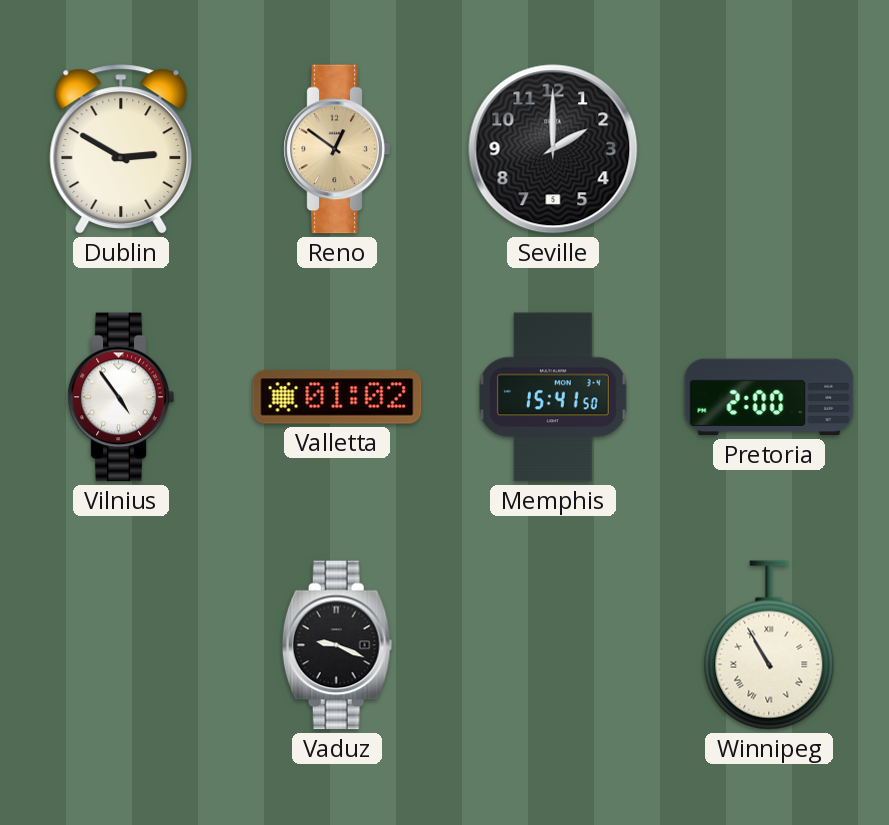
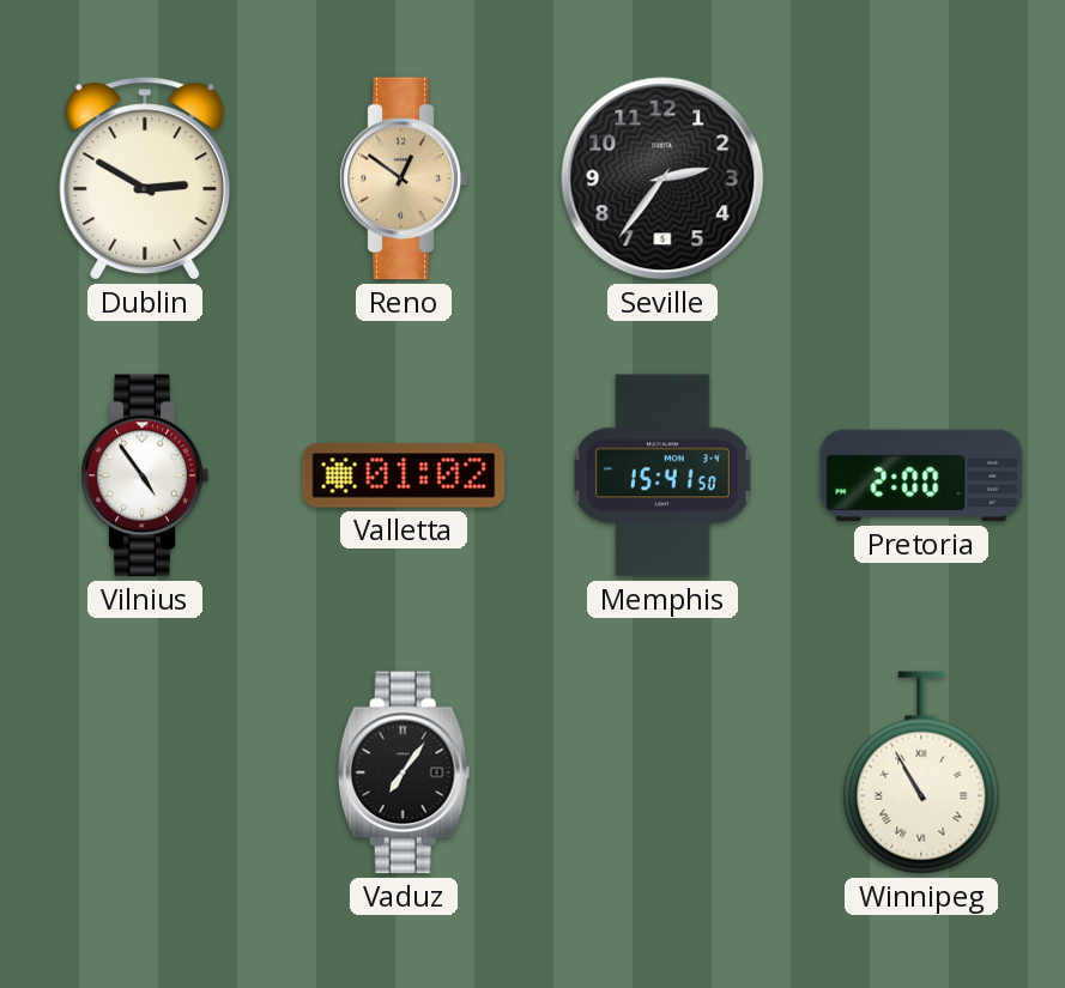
Seville: 2:00 -> 2:36
Vaduz: 9:19 -> 7:06
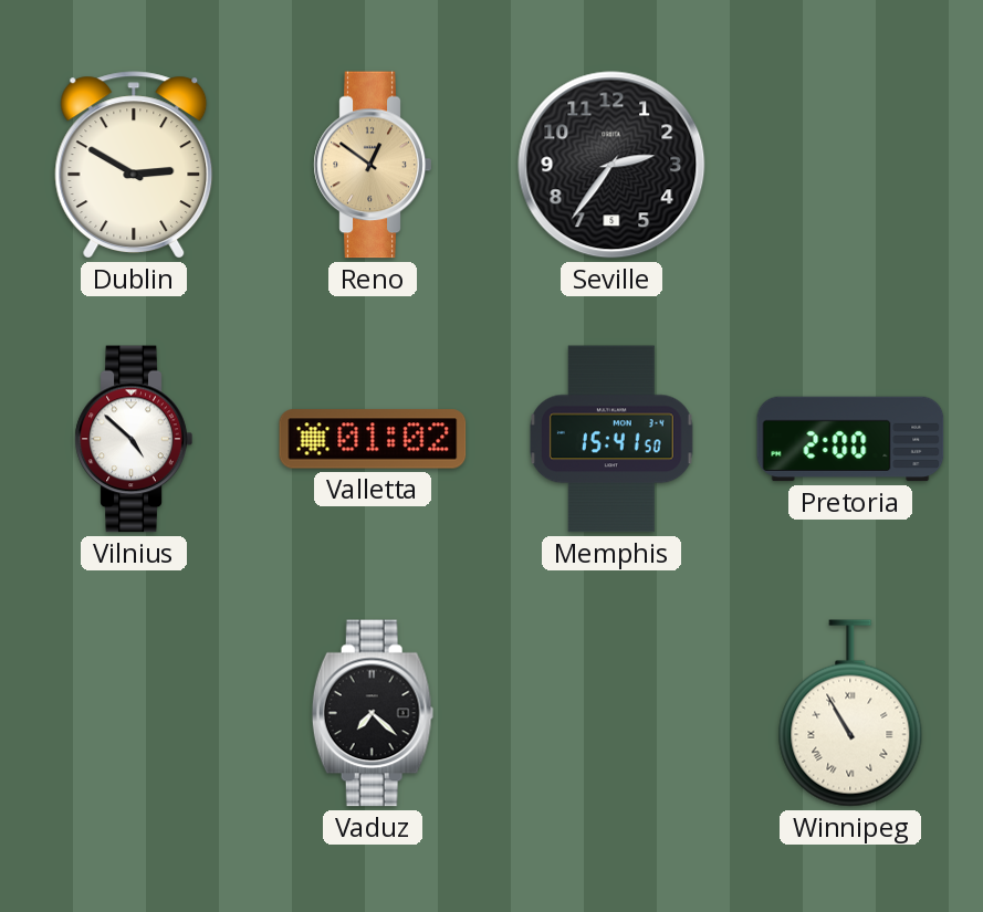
Vilnius: 4:54 -> 4:52
Vaduz: 7:06 -> 7:22
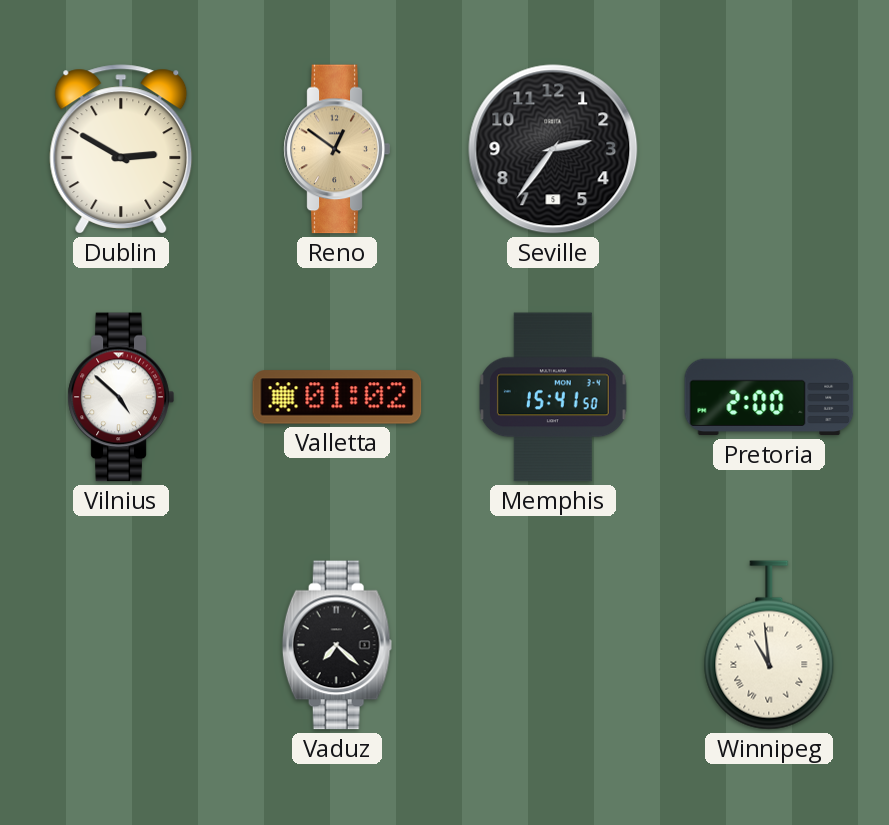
Winnipeg: 10:55 -> 10:59
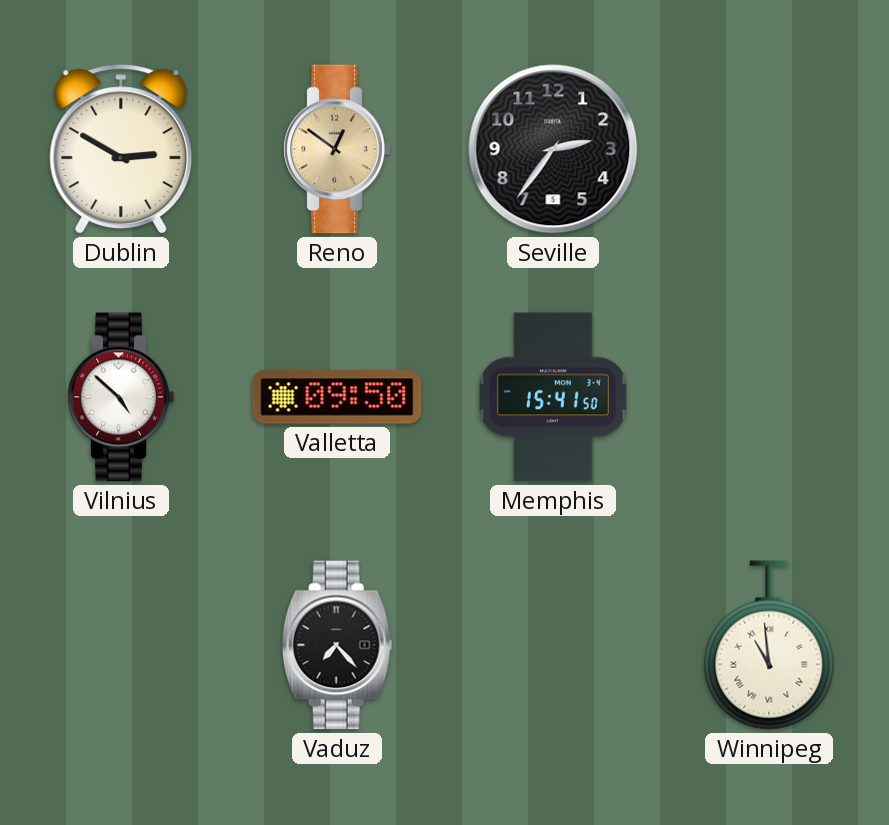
Valletta: 01:02 -> 09:50
Pretoria: 2:00 -> none
Vaduz: 7:22 -> 7:23
